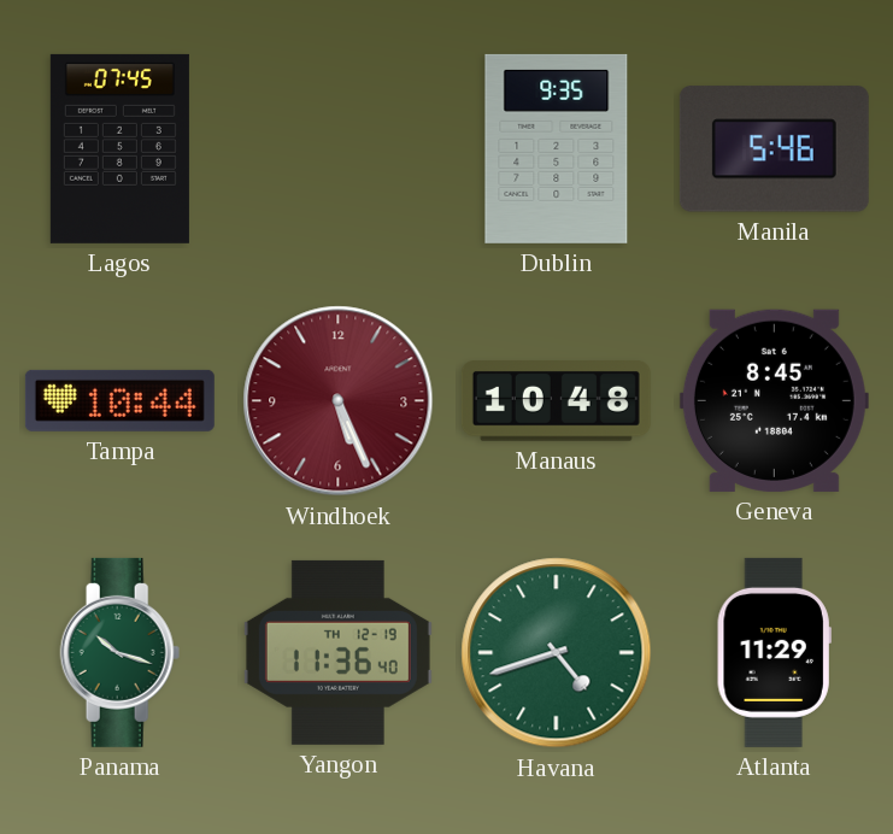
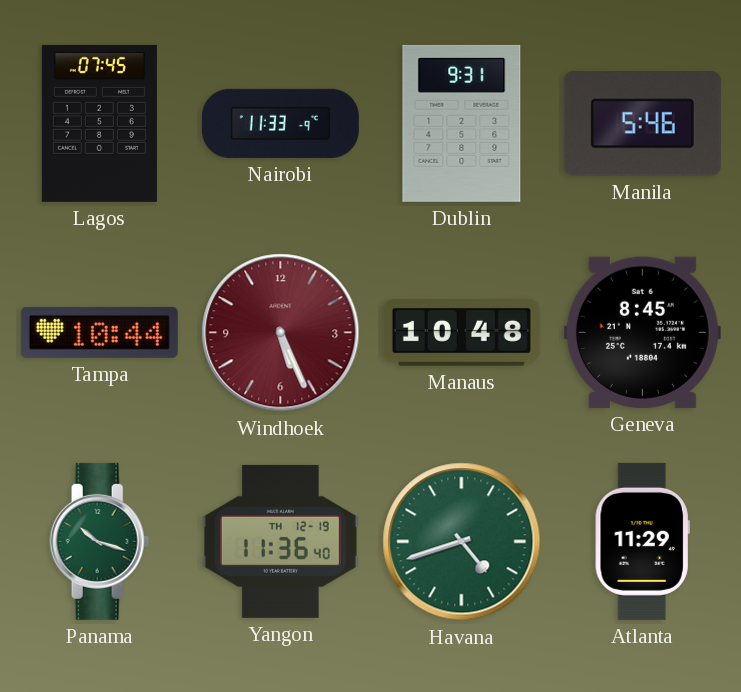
Nairobi: none -> 11:33
Dublin: 9:35 -> 9:31
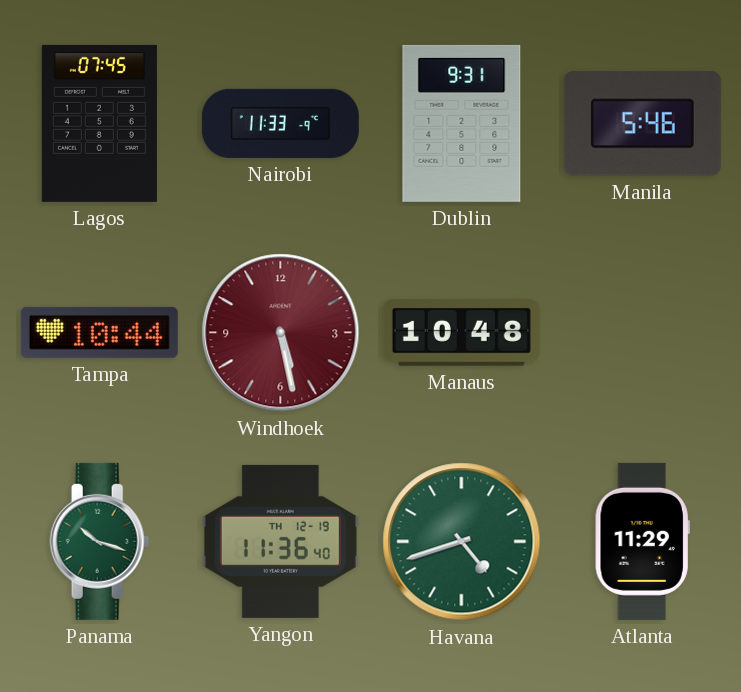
Windhoek: 5:26 -> 5:28
Geneva: 8:45 -> none
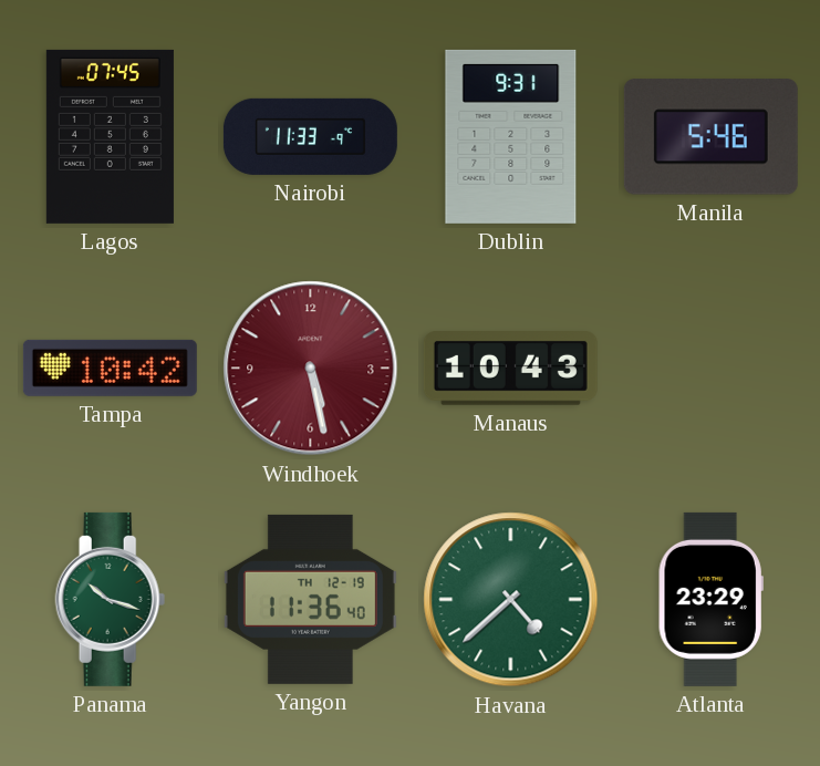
Tampa: 10:44 -> 10:42
Manaus: 10:48 -> 10:43
Havana: 4:42 -> 4:38
Atlanta: 11:29 -> 23:29
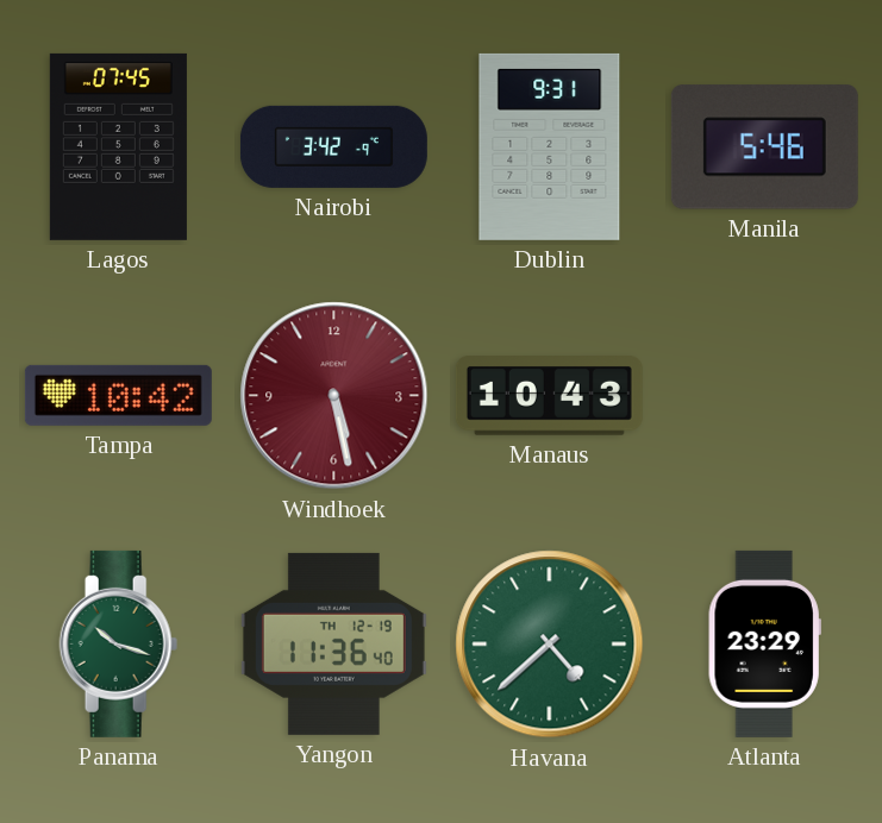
Nairobi: 11:33 -> 3:42
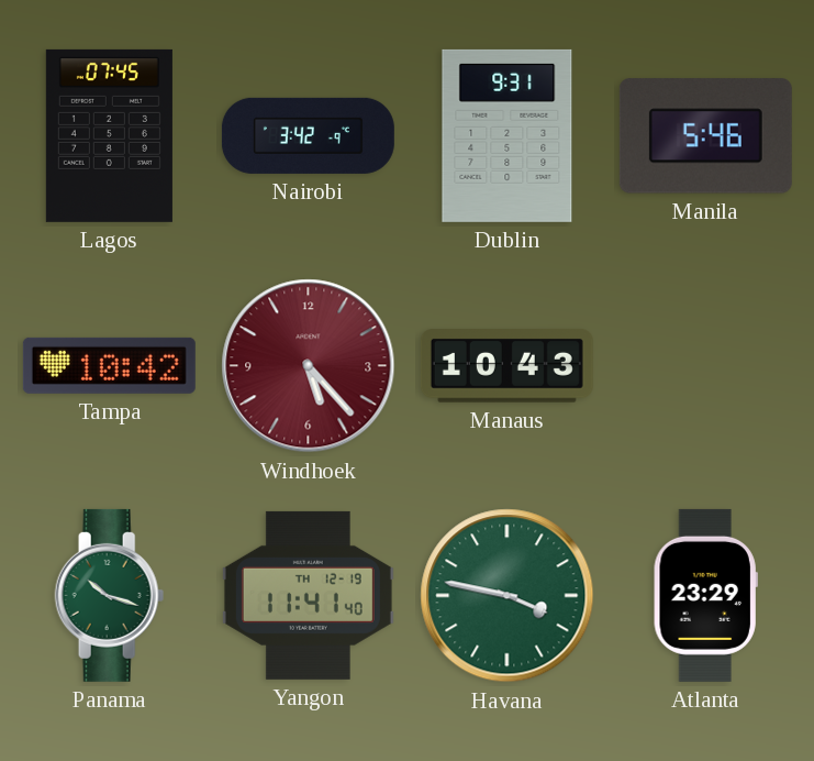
Windhoek: 5:28 -> 5:23
Yangon: 11:36 -> 11:41
Havana: 4:38 -> 3:47
